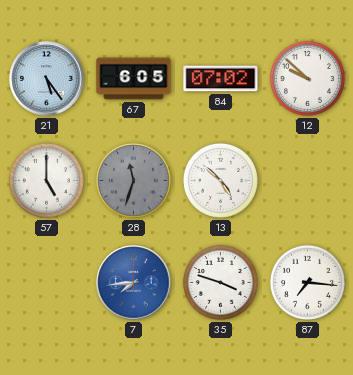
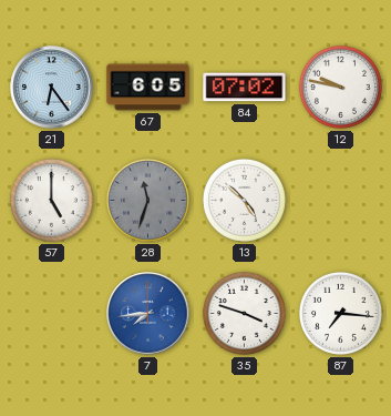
21: 5:24 -> 6:24
12: 9:52 -> 9:47
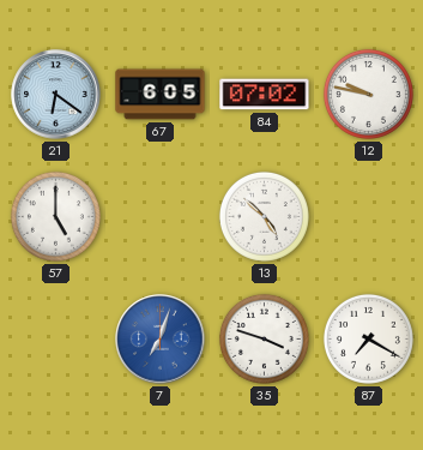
21: 6:24 -> 6:21
28: 11:33 -> none
7: 7:44 -> 7:03
87: 7:16 -> 7:20
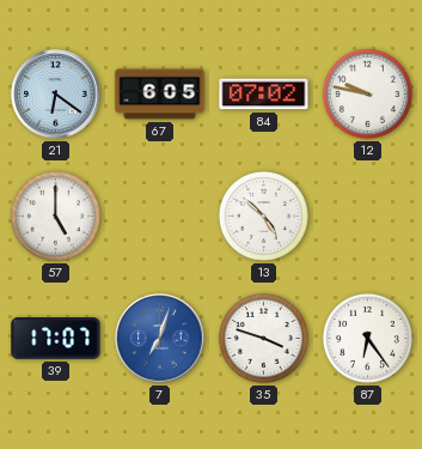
39: none -> 17:07
87: 7:20 -> 6:24
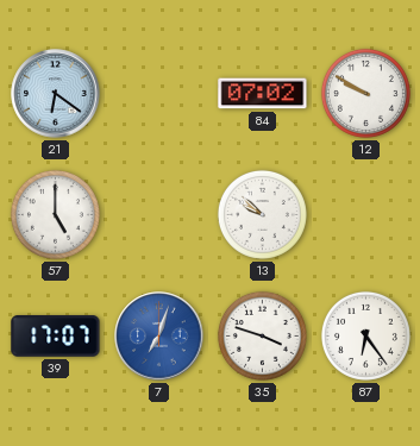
67: 6:05 -> none
12: 9:47 -> 9:50
13: 4:52 -> 9:52
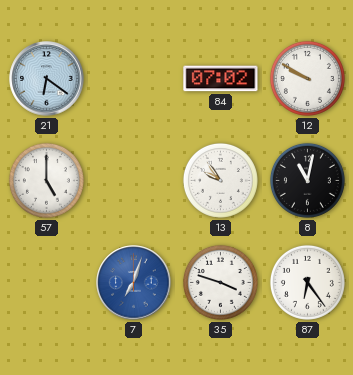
13: 9:52 -> 9:54
8: none -> 11:02
39: 17:07 -> none
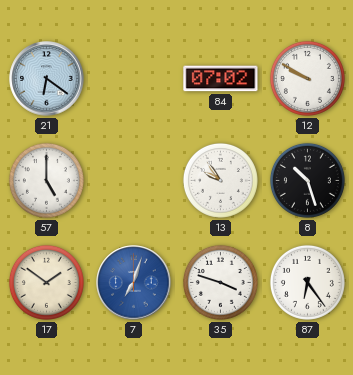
8: 11:02 -> 10:27
17: none -> 1:51
